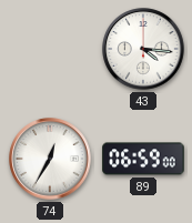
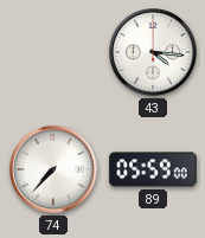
74: 12:35 -> 7:37
89: 06:59 -> 05:59
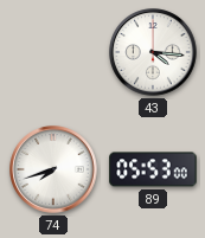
74: 7:37 -> 7:42
89: 05:59 -> 05:53
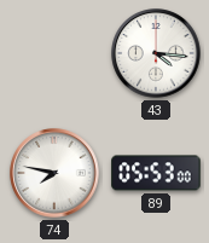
74: 7:42 -> 7:47
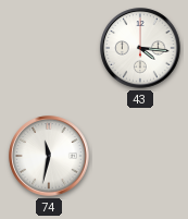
74: 7:47 -> 11:32
89: 05:53 -> none
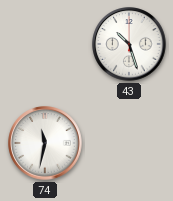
43: 4:16 -> 10:27
